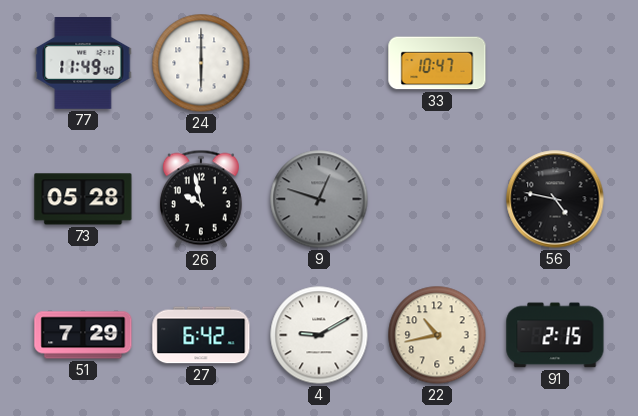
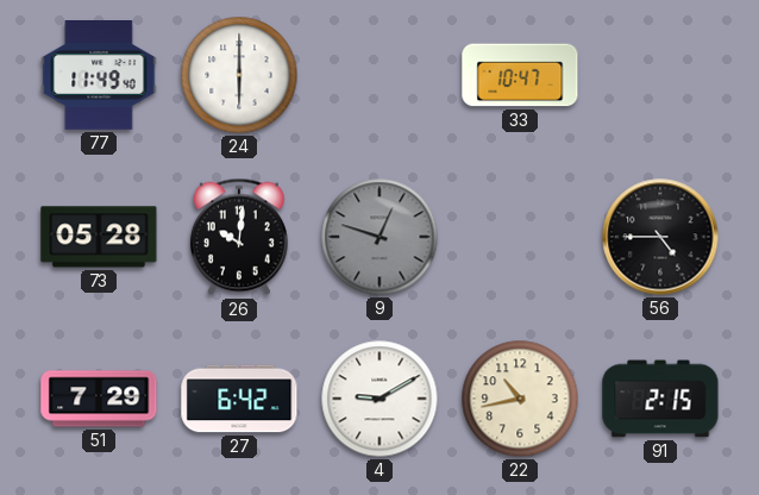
26: 9:58 -> 10:01
56: 4:47 -> 4:45
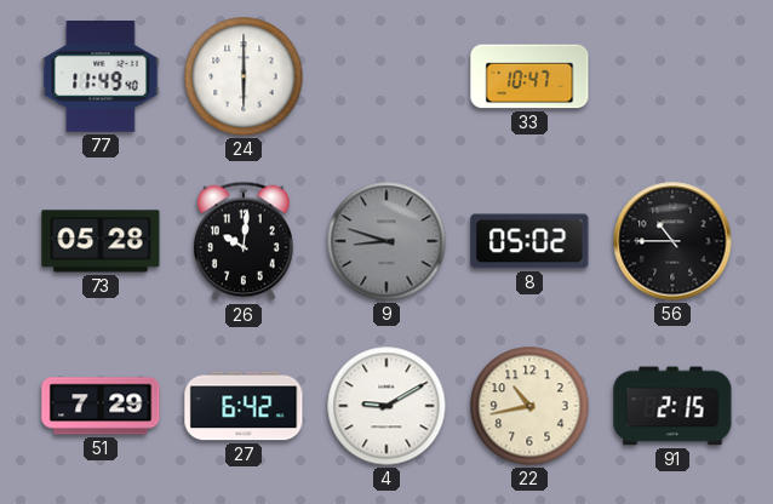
9: 12:48 -> 8:48
8: none -> 05:02
56: 4:45 -> 10:45
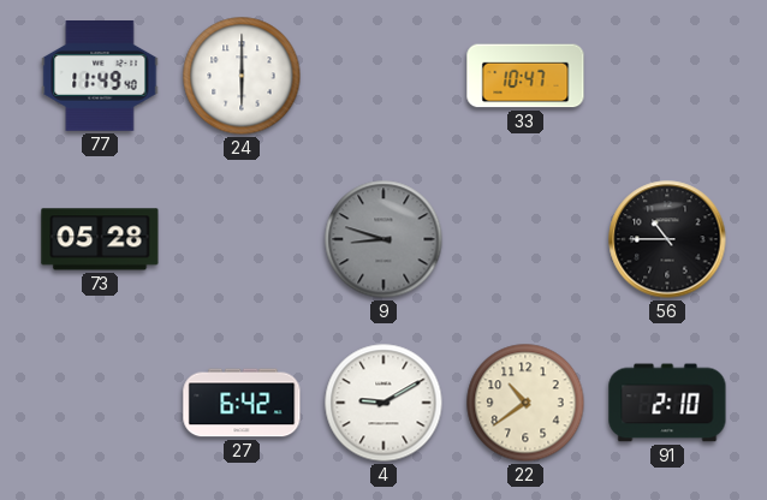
26: 10:01 -> none
8: 05:02 -> none
51: 7:29 -> none
22: 10:43 -> 10:39
91: 2:15 -> 2:10
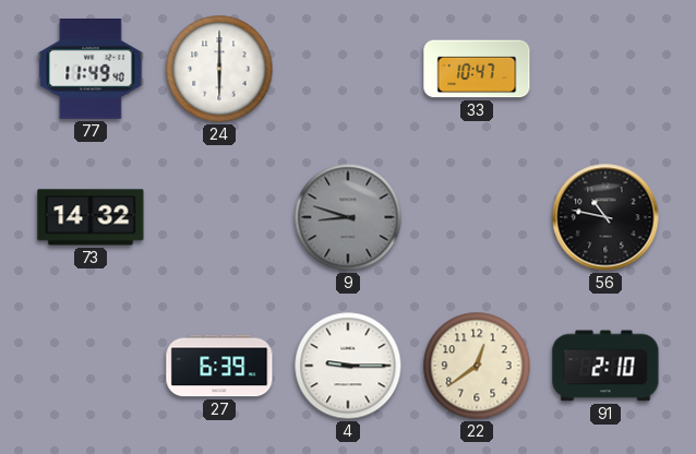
73: 05:28 -> 14:32
56: 10:45 -> 10:47
27: 6:42 -> 6:39
4: 9:10 -> 9:15
22: 10:39 -> 12:39
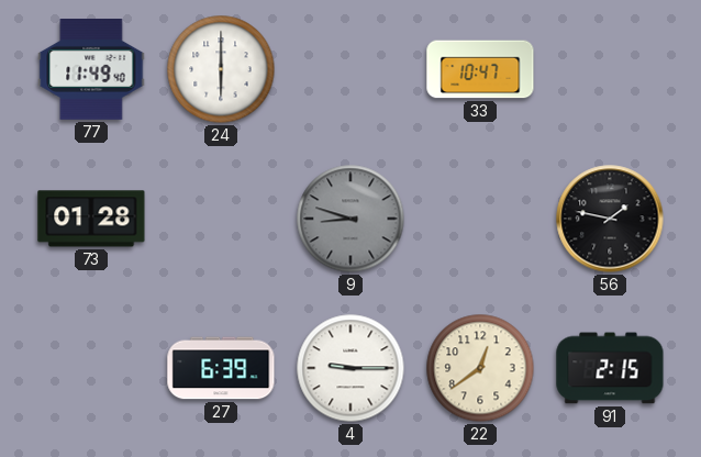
73: 14:32 -> 01:28
56: 10:47 -> 1:47
91: 2:10 -> 2:15
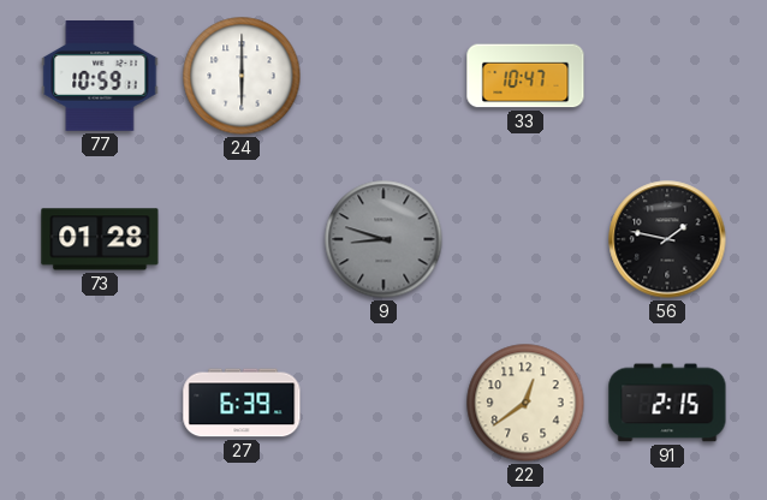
77: 11:49 -> 10:59
4: 9:15 -> none
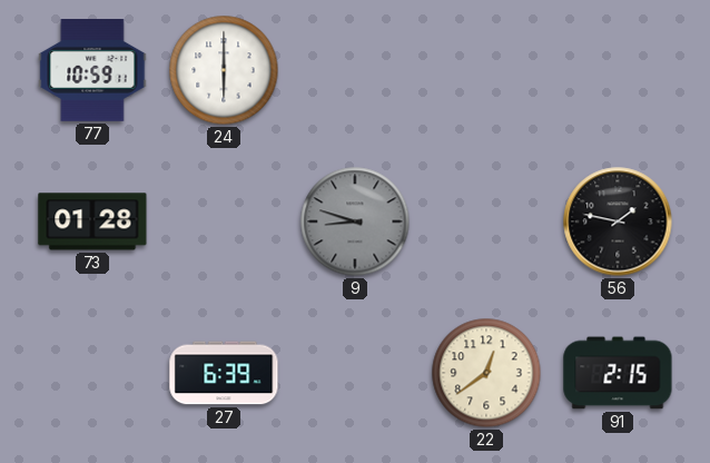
33: 10:47 -> none
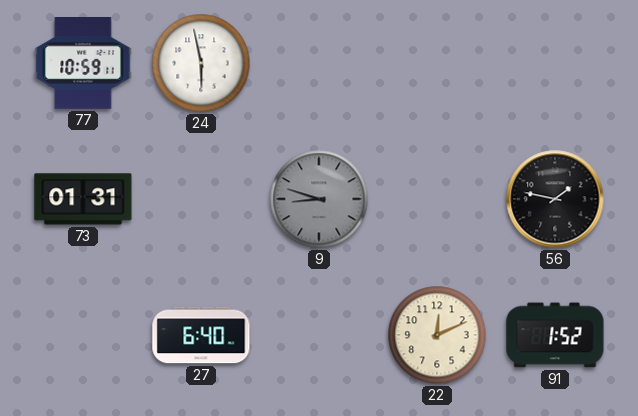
24: 6:00 -> 5:58
73: 01:28 -> 01:31
27: 6:39 -> 6:40
22: 12:39 -> 12:11
91: 2:15 -> 1:52
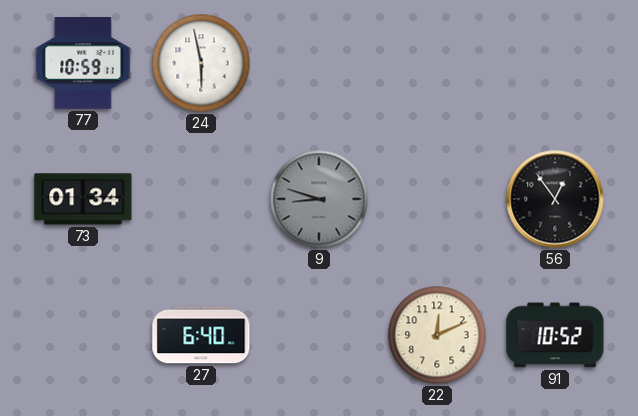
73: 01:31 -> 01:34
56: 1:47 -> 12:54
91: 1:52 -> 10:52
